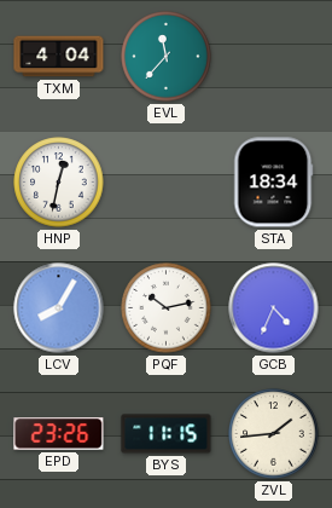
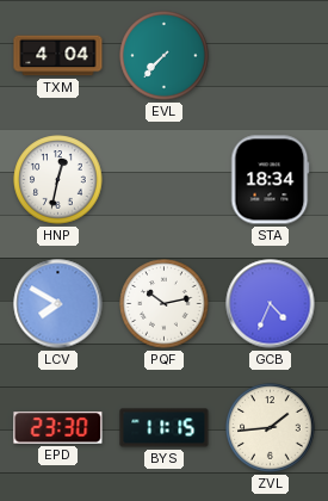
EVL: 11:37 -> 7:37
LCV: 8:05 -> 7:50
EPD: 23:26 -> 23:30
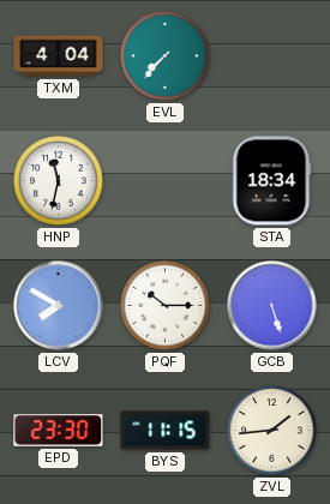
HNP: 12:32 -> 11:32
PQF: 10:13 -> 10:15
GCB: 4:34 -> 5:27
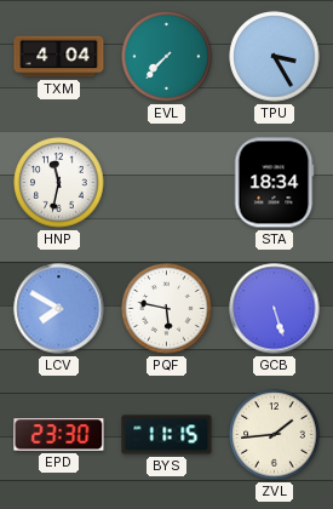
TPU: none -> 3:25
PQF: 10:15 -> 5:47
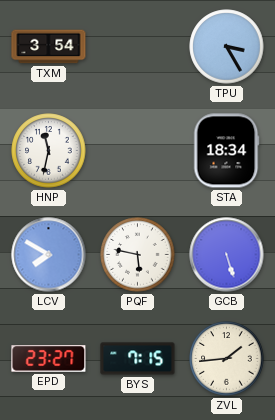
TXM: 4:04 -> 3:54
EVL: 7:37 -> none
EPD: 23:30 -> 23:27
BYS: 11:15 -> 7:15
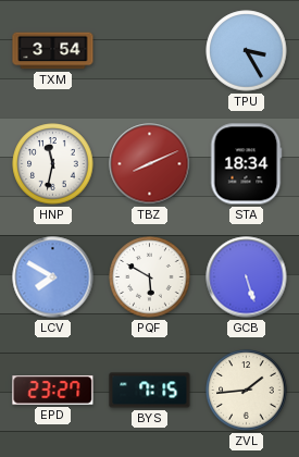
TBZ: none -> 8:11
PQF: 5:47 -> 5:50
